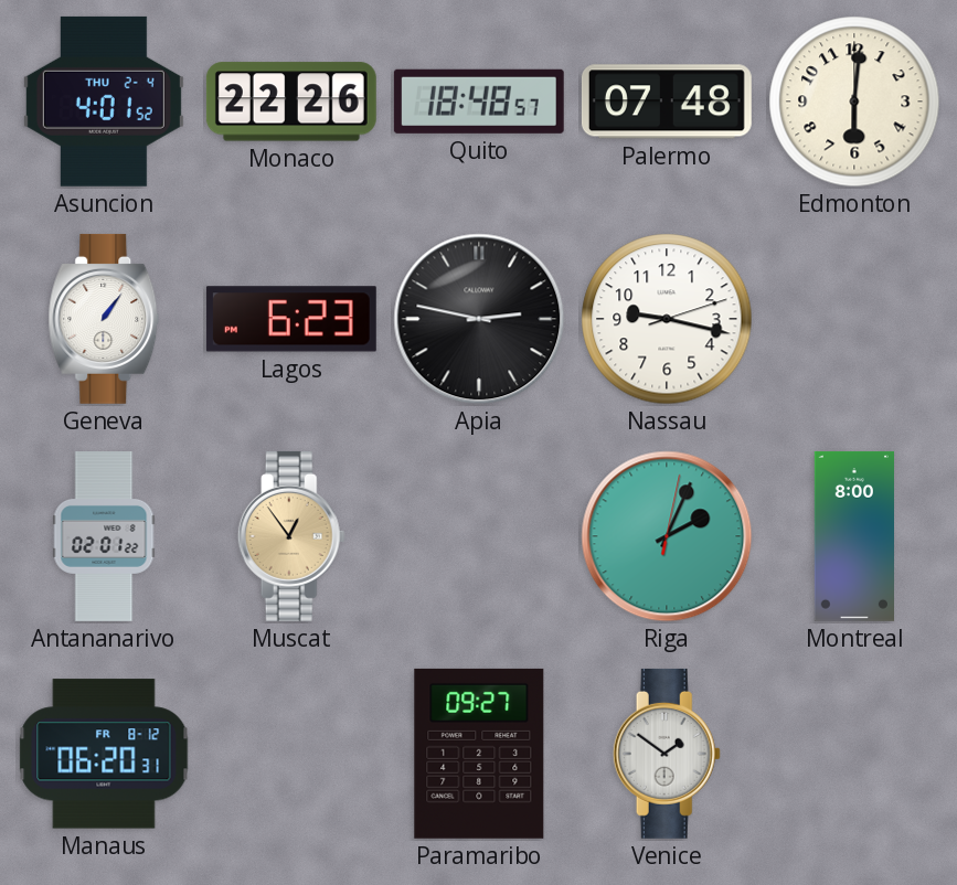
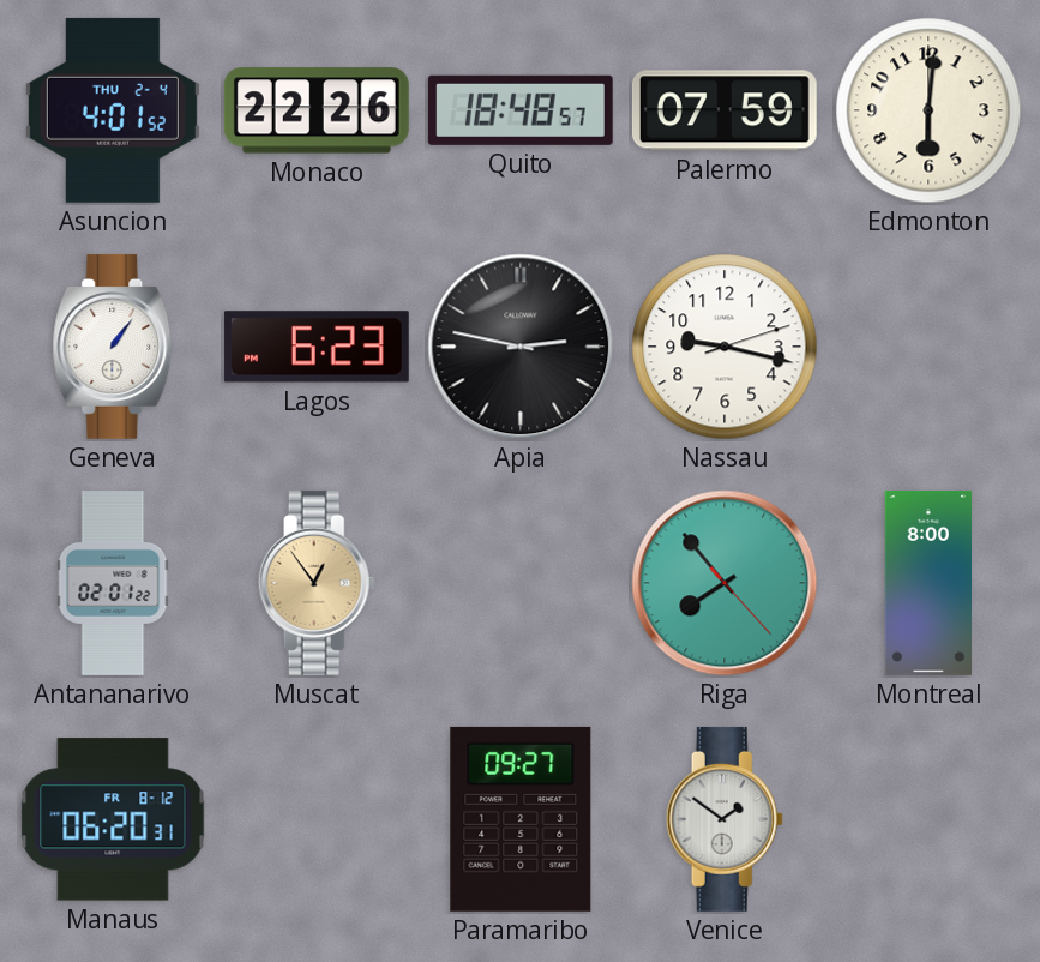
Palermo: 07:48 -> 07:59
Riga: 2:04 -> 7:53
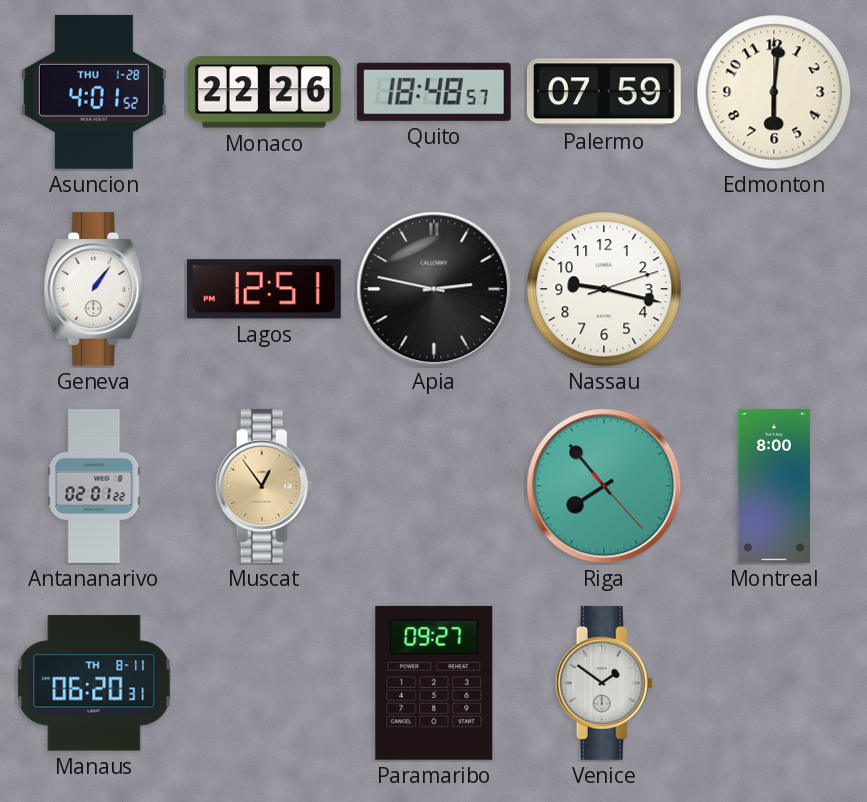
Asuncion date: THU 2-4 -> THU 1-28
Lagos: 6:23 -> 12:51
Manaus date: FR 8-12 -> TH 8-11
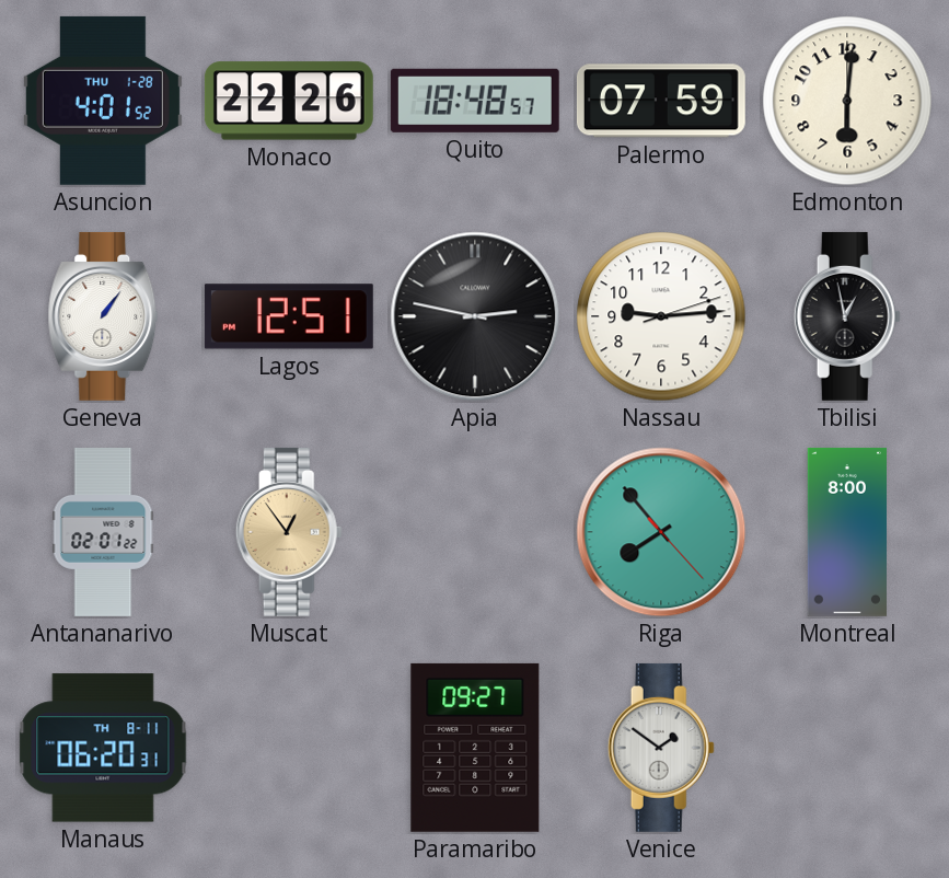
Nassau: 9:17 -> 9:14
Tbilisi: none -> 12:58
